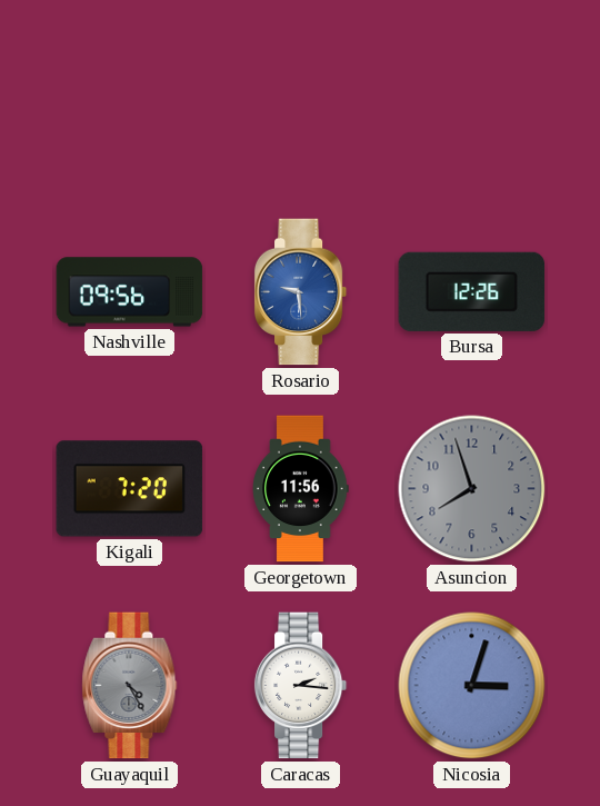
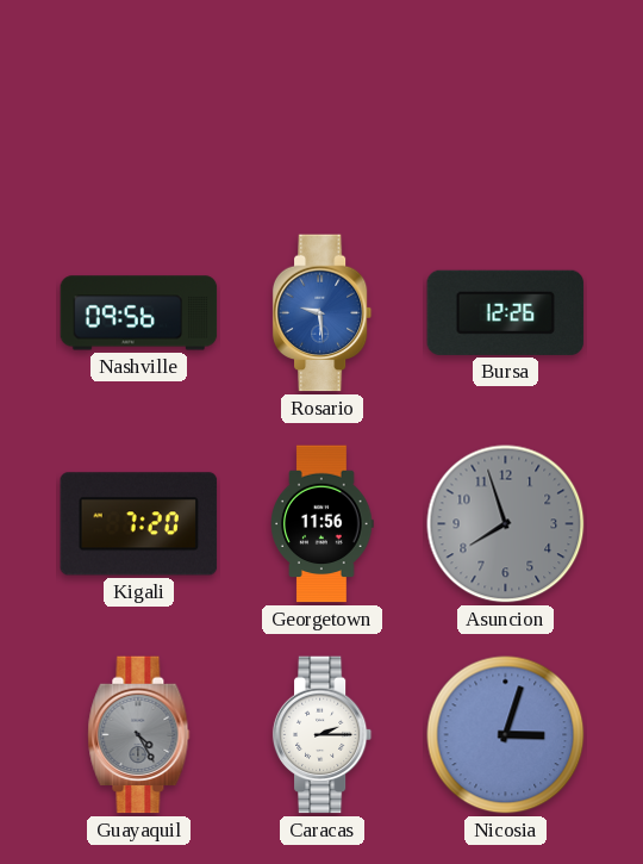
Caracas: 2:16 -> 2:15
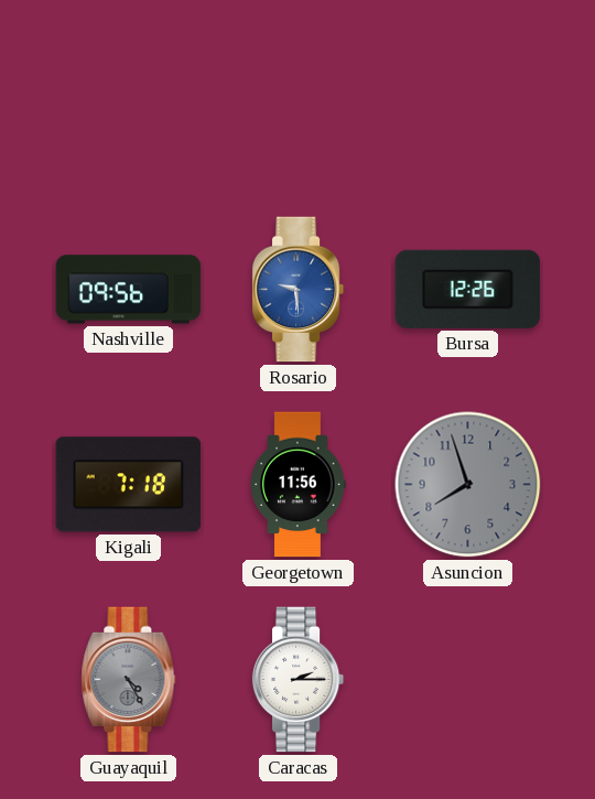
Kigali: 7:20 -> 7:18
Nicosia: 3:03 -> none
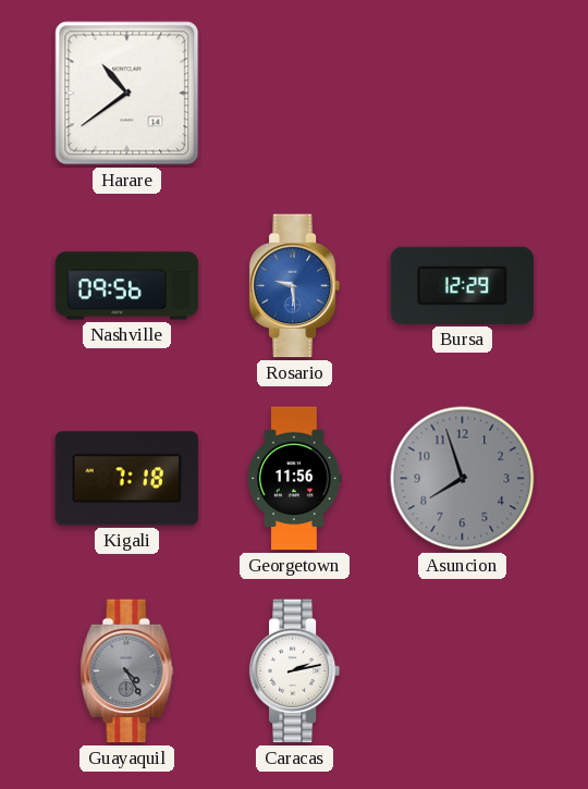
Harare: none -> 10:39
Bursa: 12:26 -> 12:29
Caracas: 2:15 -> 2:13
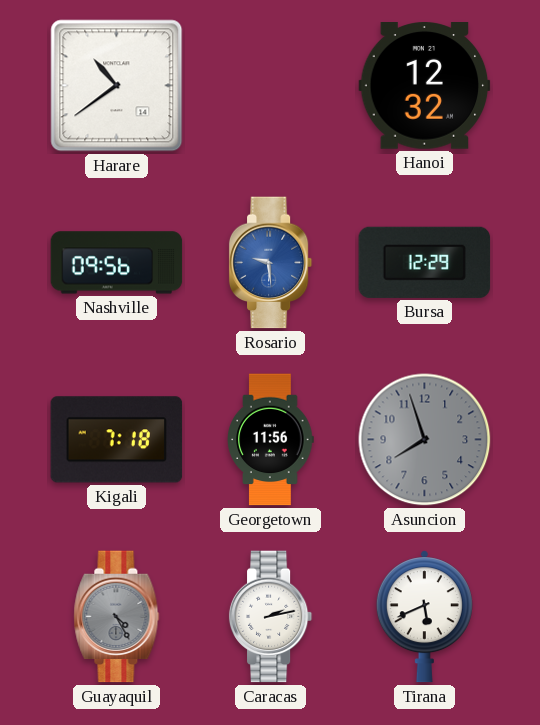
Hanoi: none -> 12:32
Tirana: none -> 5:41
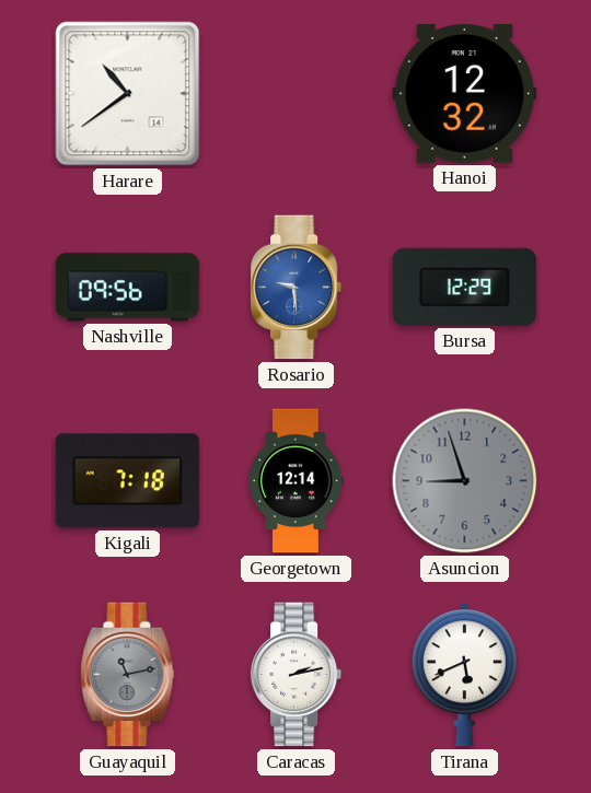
Georgetown: 11:56 -> 12:14
Asuncion: 7:57 -> 8:57
Guayaquil: 4:25 -> 11:13
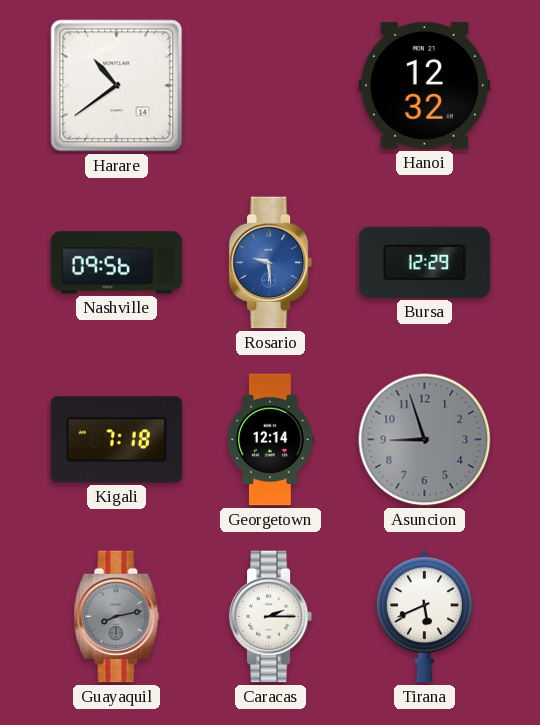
Guayaquil: 11:13 -> 8:13
Caracas: 2:13 -> 2:15
